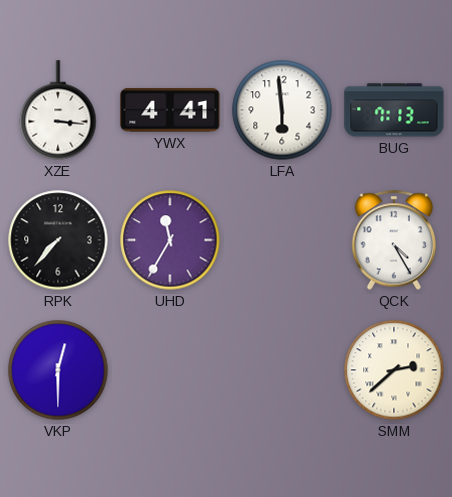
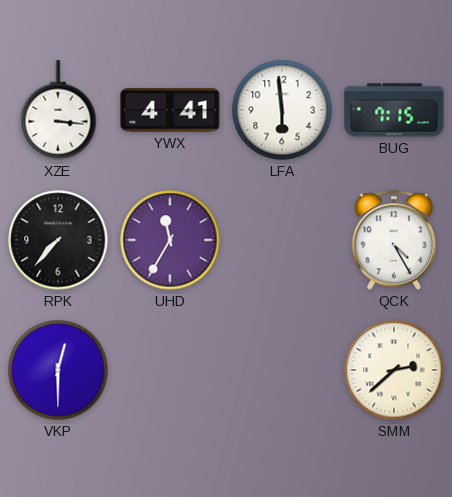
BUG: 7:13 -> 7:15
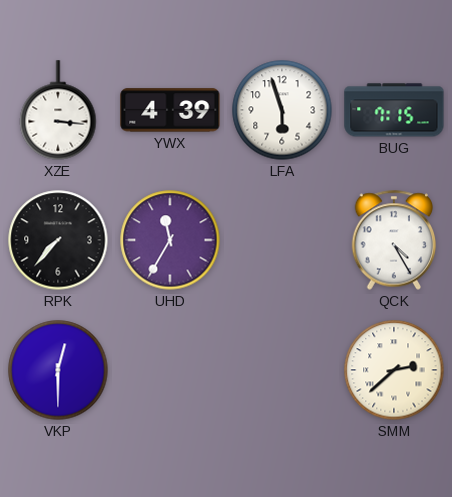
YWX: 4:41 -> 4:39
LFA: 5:59 -> 5:57
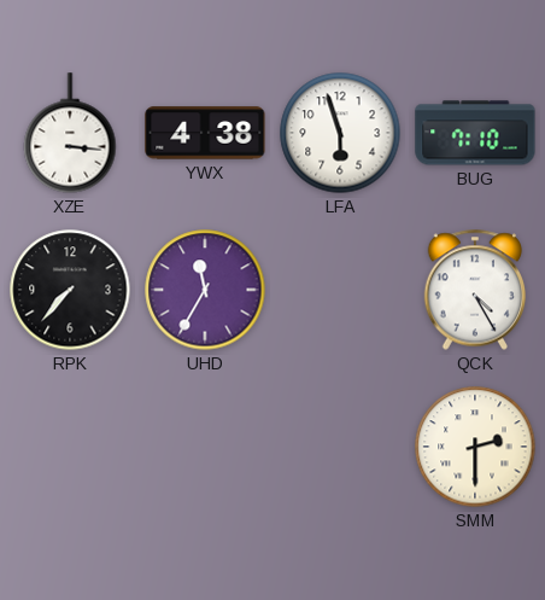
YWX: 4:39 -> 4:38
BUG: 7:15 -> 7:10
VKP: 12:30 -> none
SMM: 2:38 -> 2:30
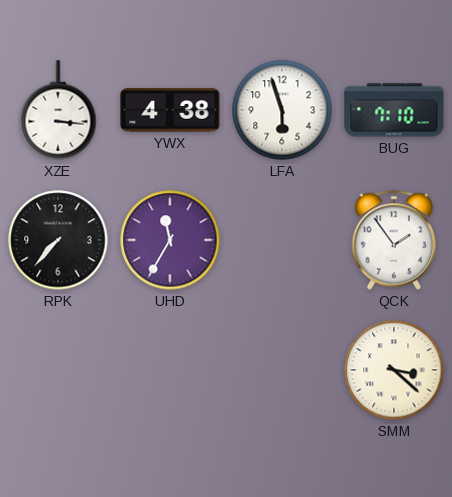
QCK: 4:25 -> 1:54
SMM: 2:30 -> 3:22
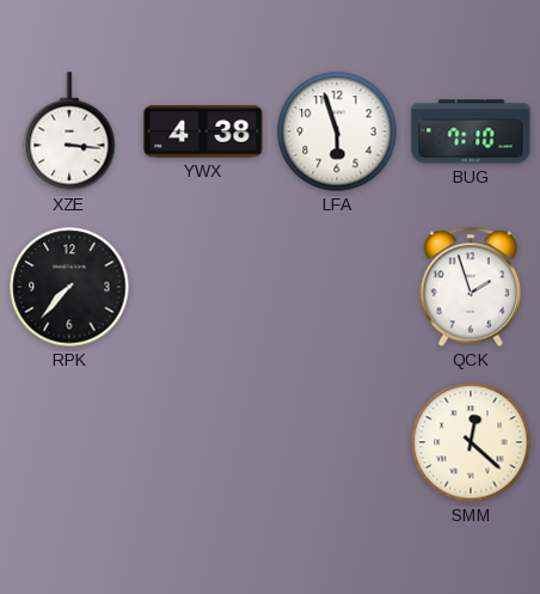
UHD: 11:35 -> none
QCK: 1:54 -> 1:57
SMM: 3:22 -> 12:22
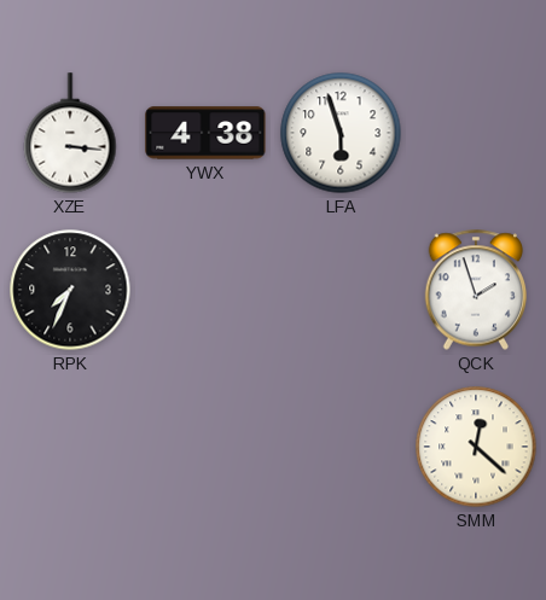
BUG: 7:10 -> none
RPK: 7:37 -> 7:34
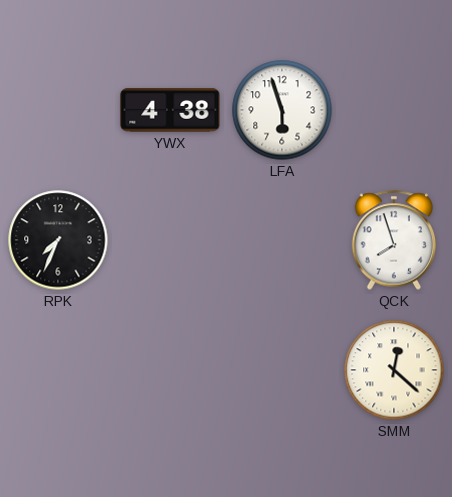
XZE: 3:16 -> none
QCK: 1:57 -> 7:57
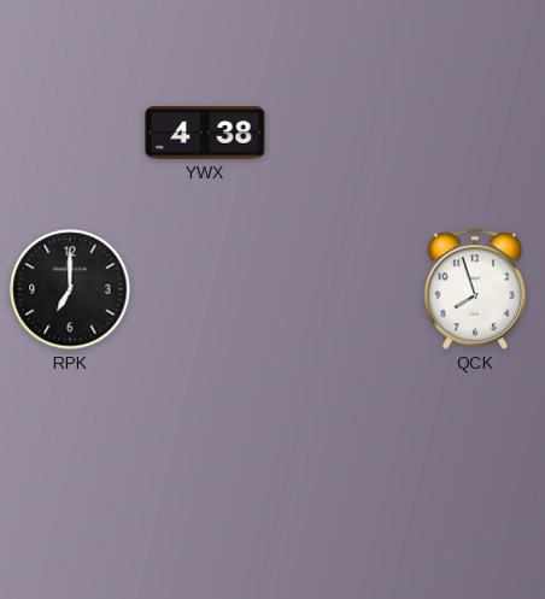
LFA: 5:57 -> none
RPK: 7:34 -> 7:00
SMM: 12:22 -> none
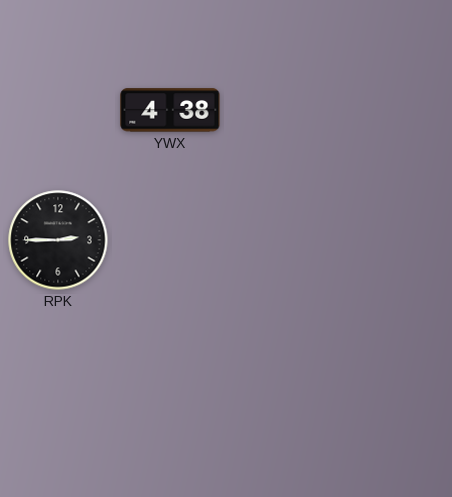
RPK: 7:00 -> 2:45
QCK: 7:57 -> none
